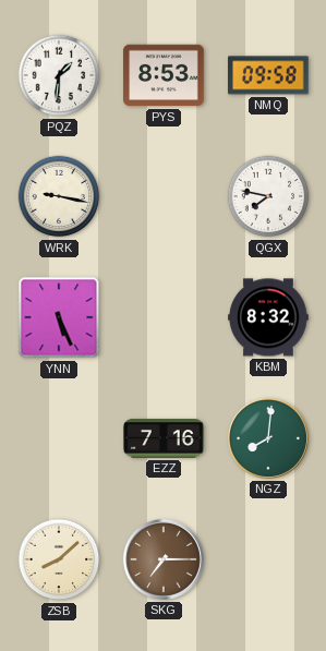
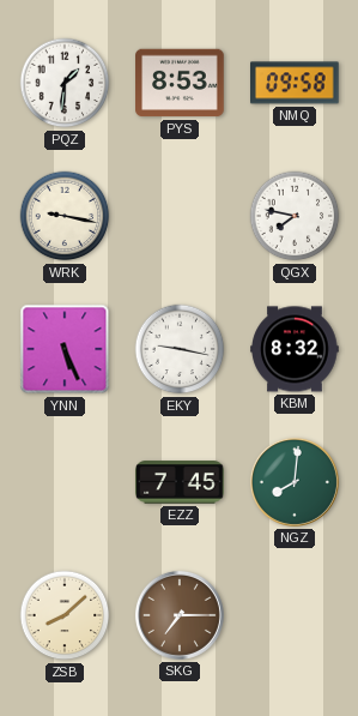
EKY: none -> 9:17
EZZ: 7:16 -> 7:45
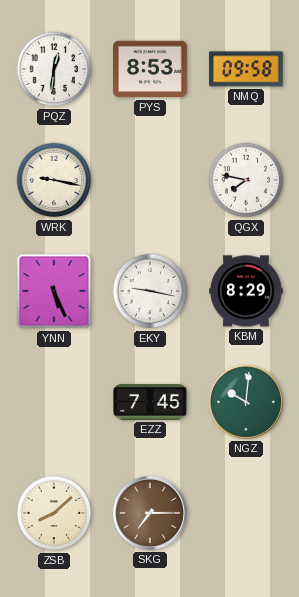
PQZ: 1:31 -> 12:31
KBM: 8:32 -> 8:29
NGZ: 8:01 -> 10:01
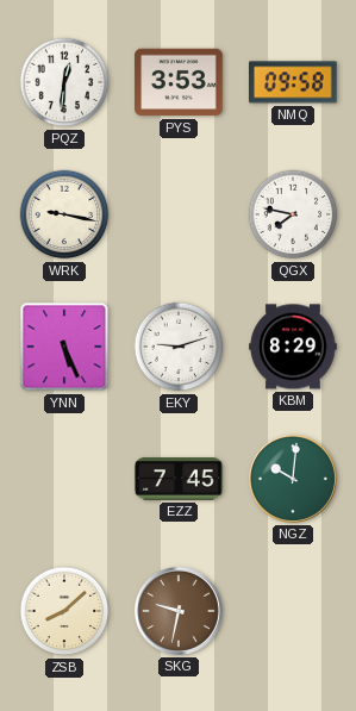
PYS: 8:53 -> 3:53
EKY: 9:17 -> 9:12
SKG: 7:15 -> 9:32
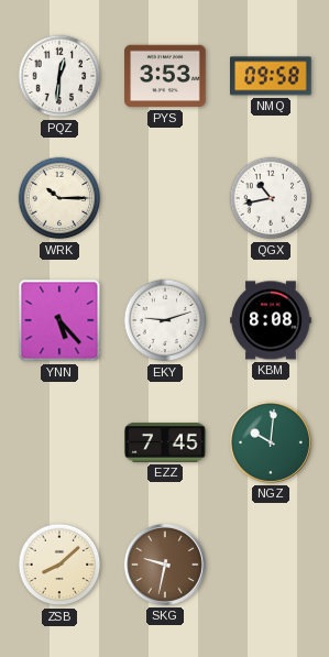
WRK: 9:17 -> 10:15
QGX: 7:47 -> 10:43
YNN: 5:26 -> 5:23
KBM: 8:29 -> 8:08
